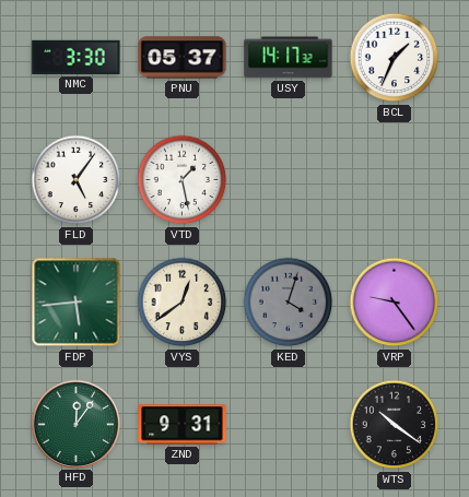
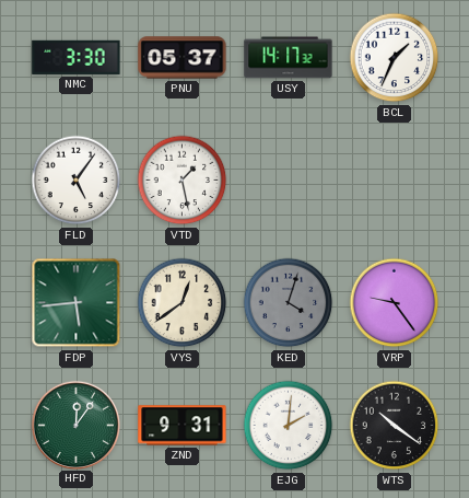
EJG: none -> 2:01
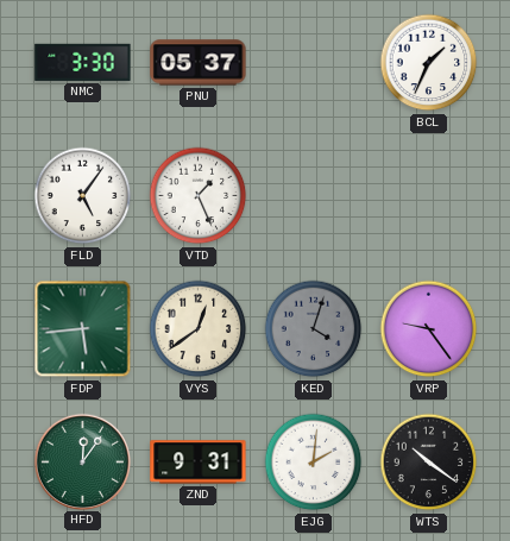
USY: 14:17 -> none
VTD: 1:28 -> 1:26
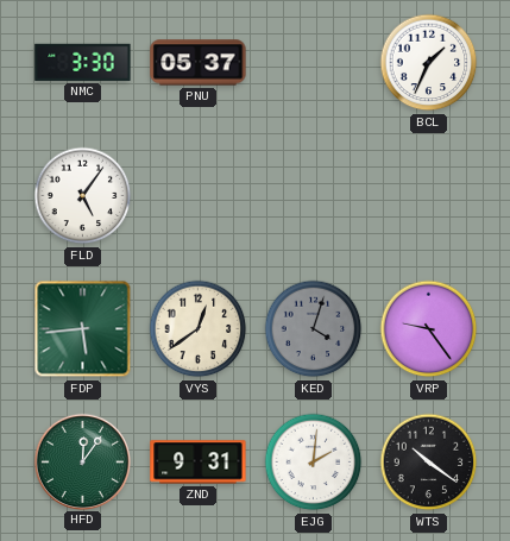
VTD: 1:26 -> none
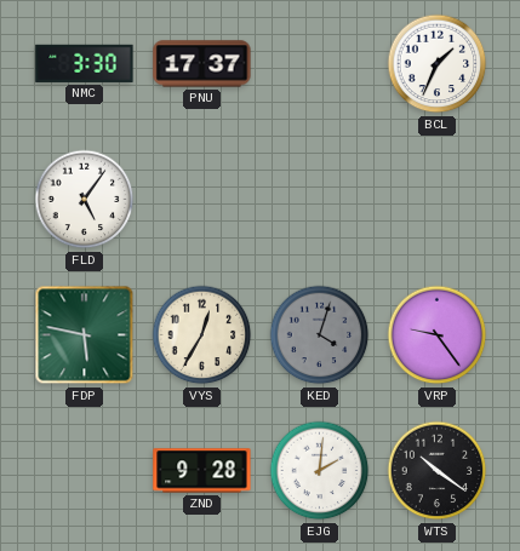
PNU: 05:37 -> 17:37
FDP: 5:44 -> 5:47
VYS: 12:39 -> 12:35
HFD: 12:06 -> none
ZND: 9:31 -> 9:28
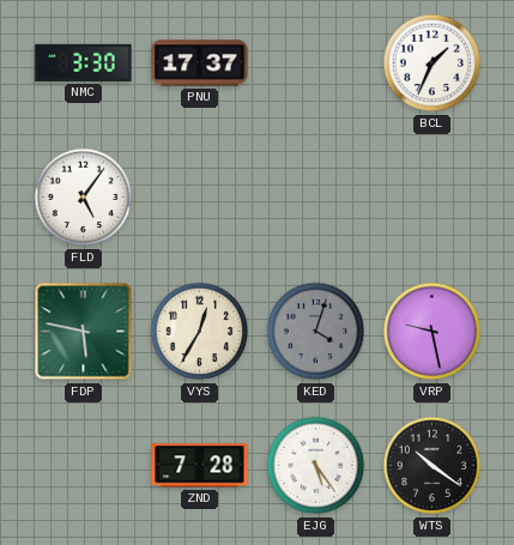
VRP: 9:24 -> 9:28
ZND: 9:28 -> 7:28
EJG: 2:01 -> 5:24
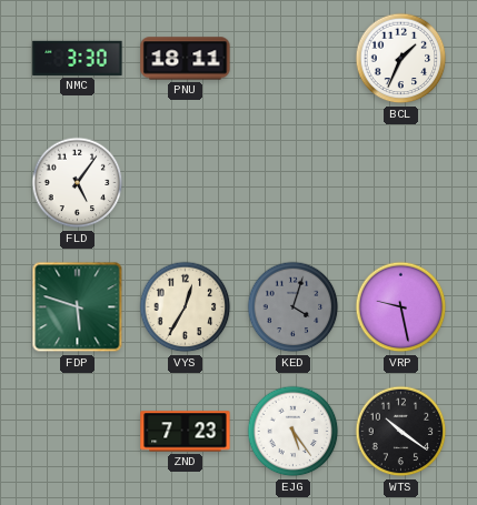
PNU: 17:37 -> 18:11
FDP: 5:47 -> 5:48
ZND: 7:28 -> 7:23
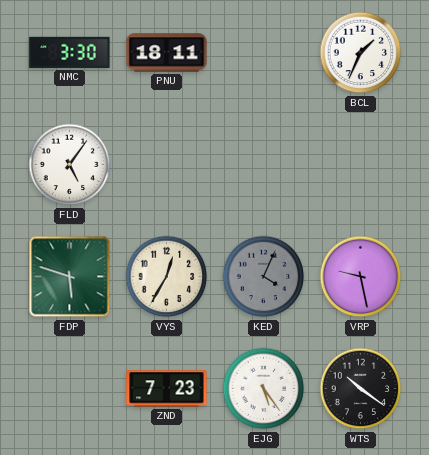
KED: 4:03 -> 4:04
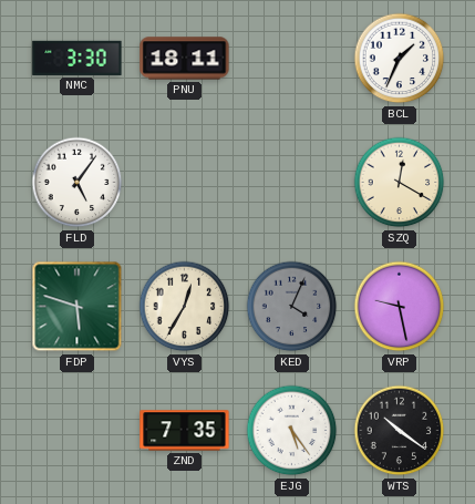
SZQ: none -> 12:20
ZND: 7:23 -> 7:35
